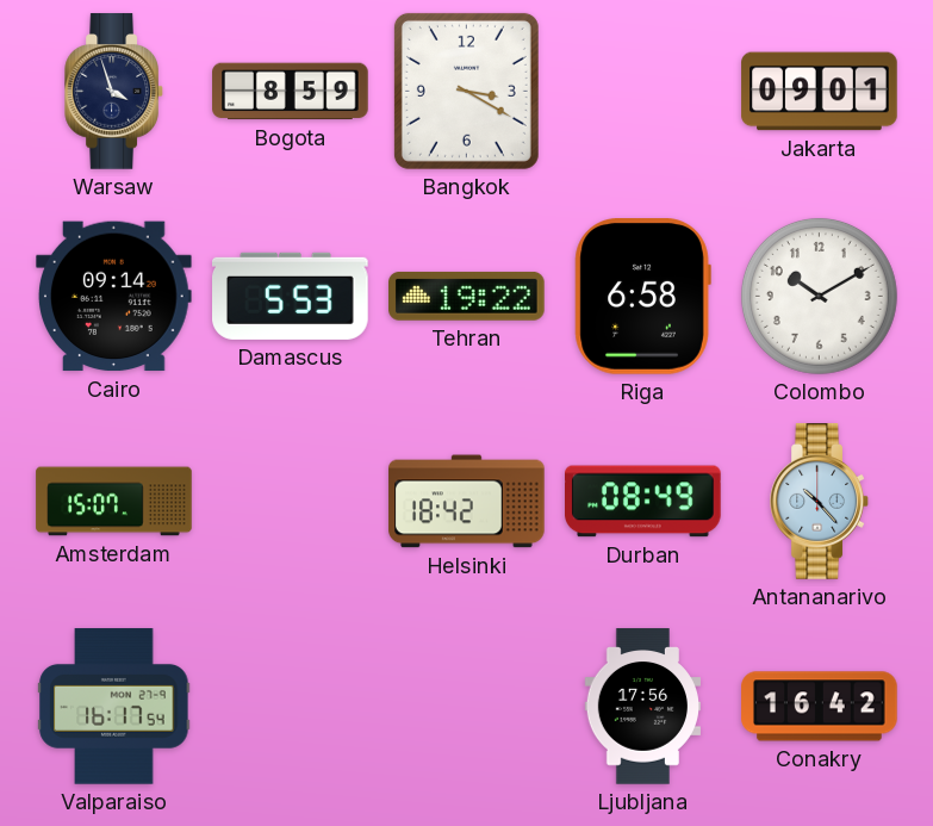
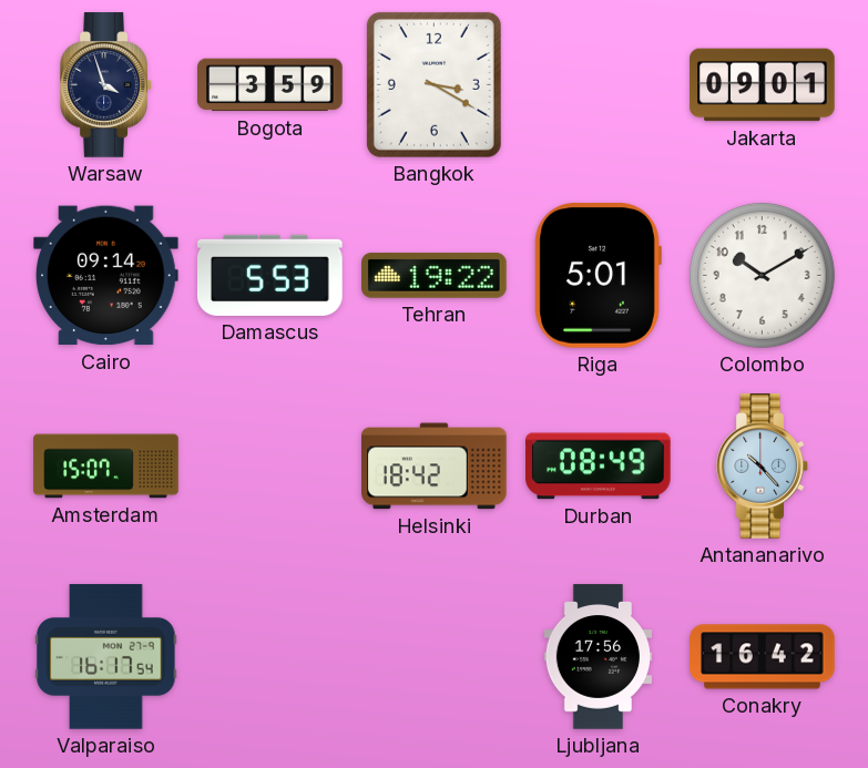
Bogota: 8:59 -> 3:59
Riga: 6:58 -> 5:01
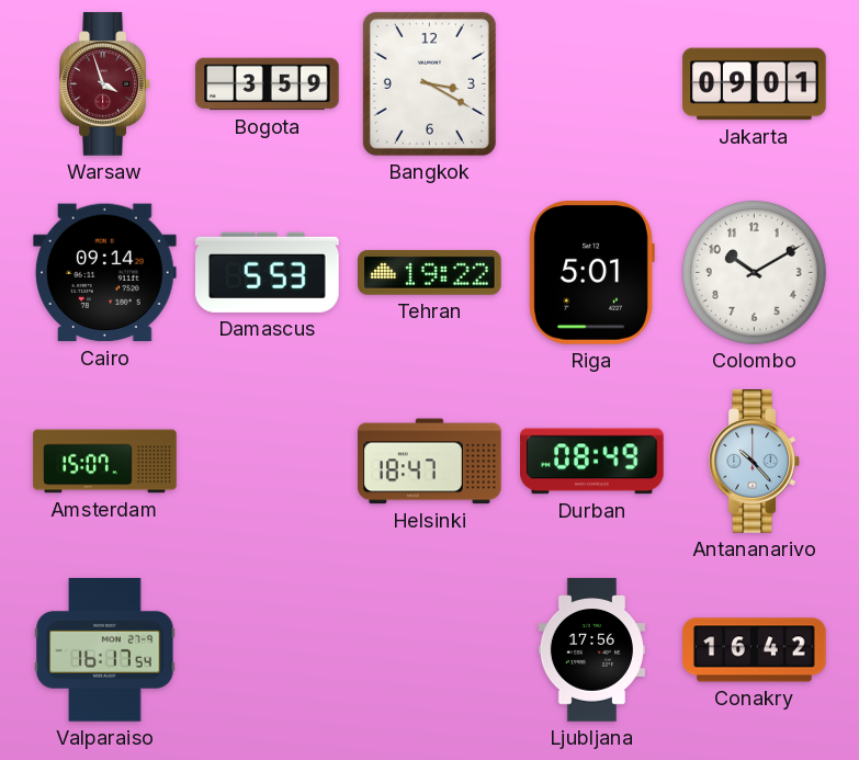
Warsaw dial: navy -> burgundy
Helsinki: 18:42 -> 18:47
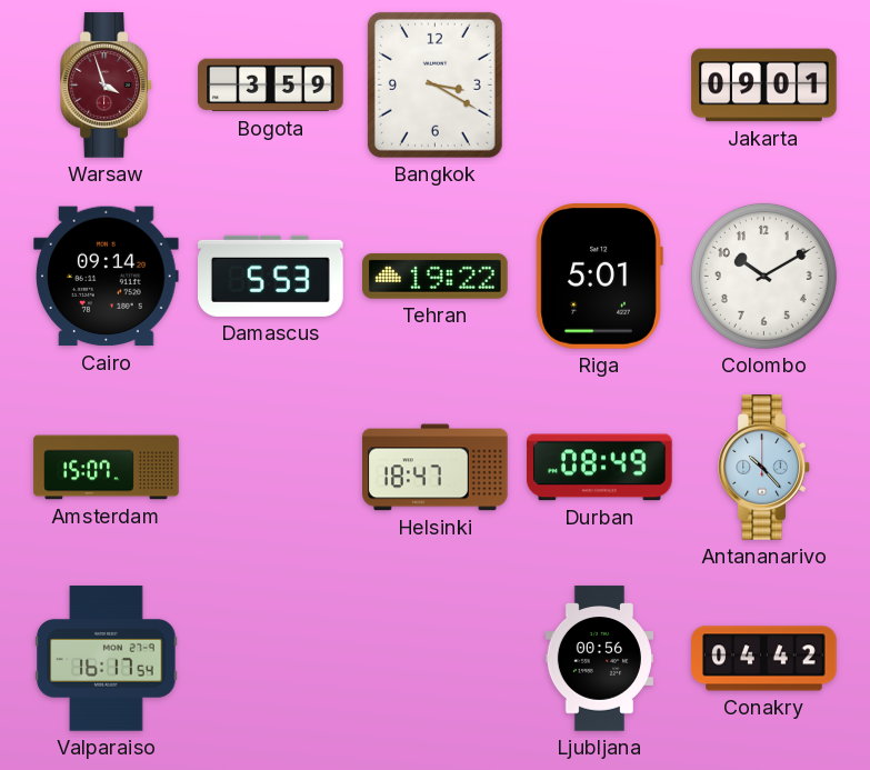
Ljubljana: 17:56 -> 00:56
Conakry: 16:42 -> 04:42
